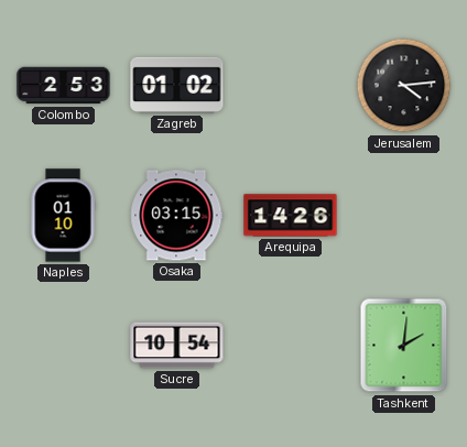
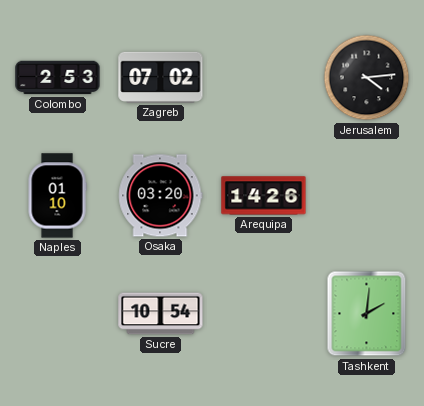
Zagreb: 01:02 -> 07:02
Osaka: 03:15 -> 03:20
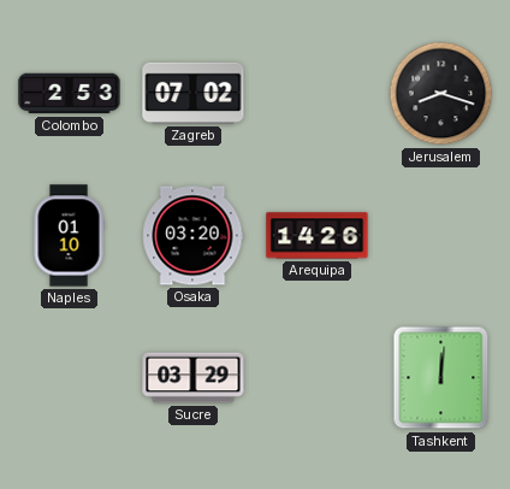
Jerusalem: 4:14 -> 8:18
Sucre: 10:54 -> 03:29
Tashkent: 2:01 -> 12:01
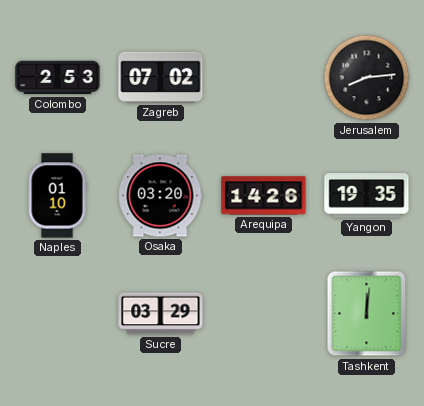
Jerusalem: 8:18 -> 8:14
Yangon: none -> 19:35
